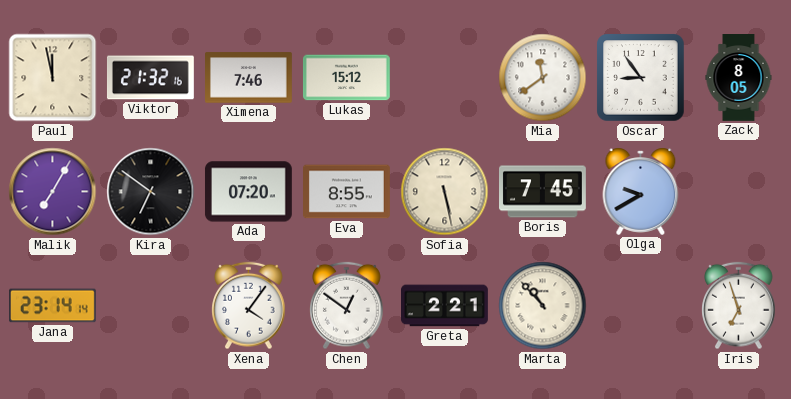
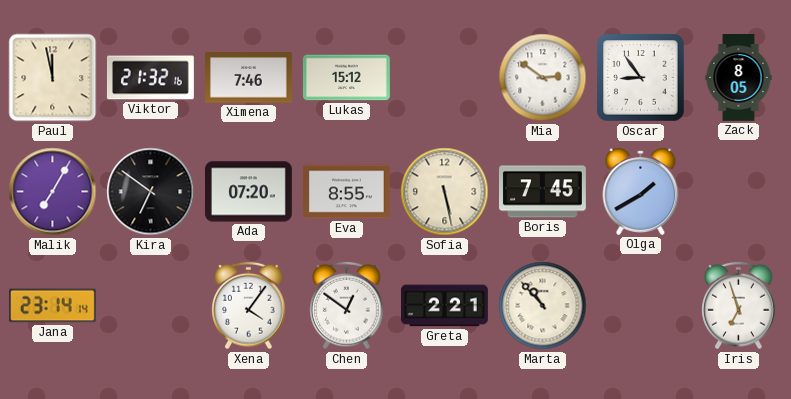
Mia: 11:39 -> 2:51
Olga: 9:40 -> 1:40
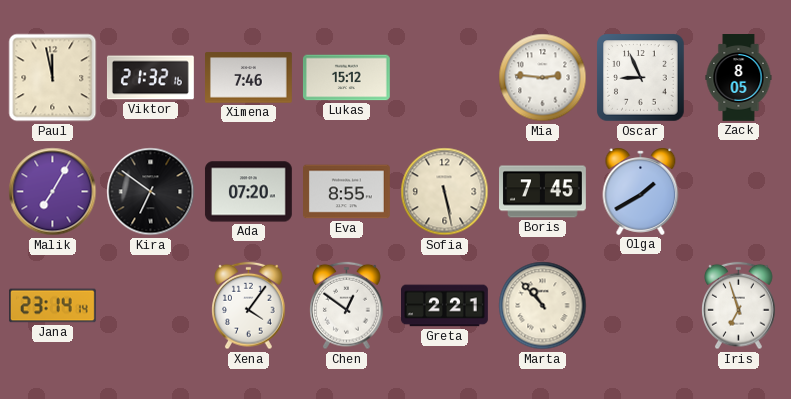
Mia: 2:51 -> 2:46
Oscar: 8:54 -> 8:56
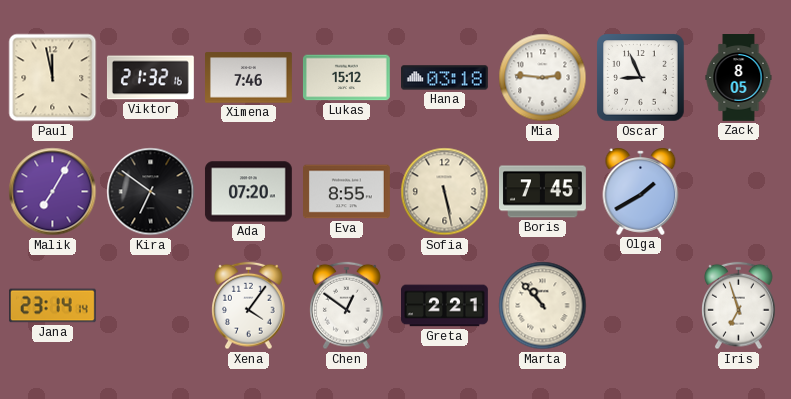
Hana: none -> 03:18
